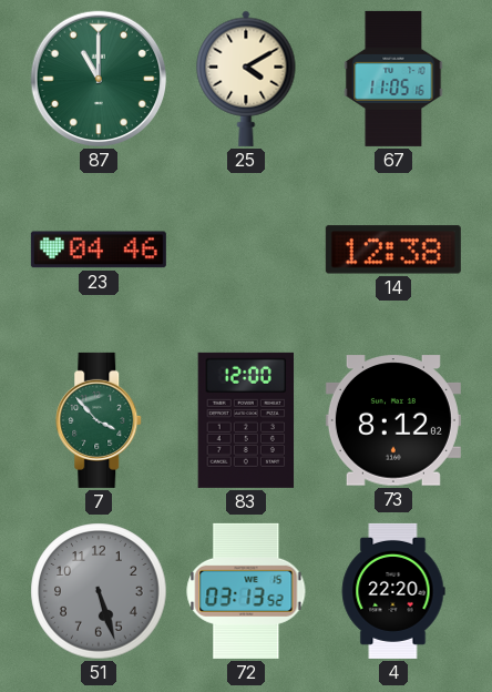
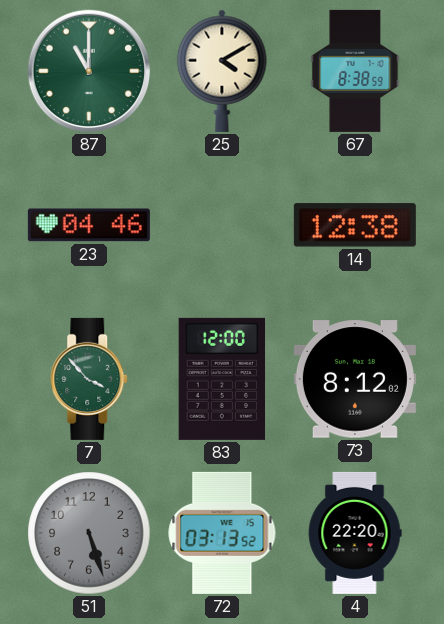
67: 11:05 -> 8:38
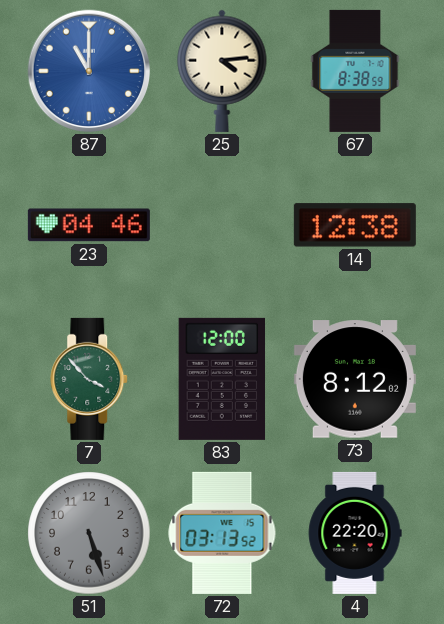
87 dial: green -> blue
25: 4:10 -> 4:14
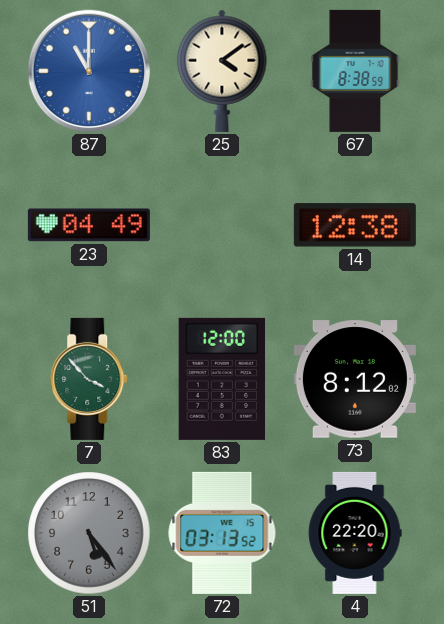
25: 4:14 -> 4:09
23: 04:46 -> 04:49
51: 5:27 -> 5:24
